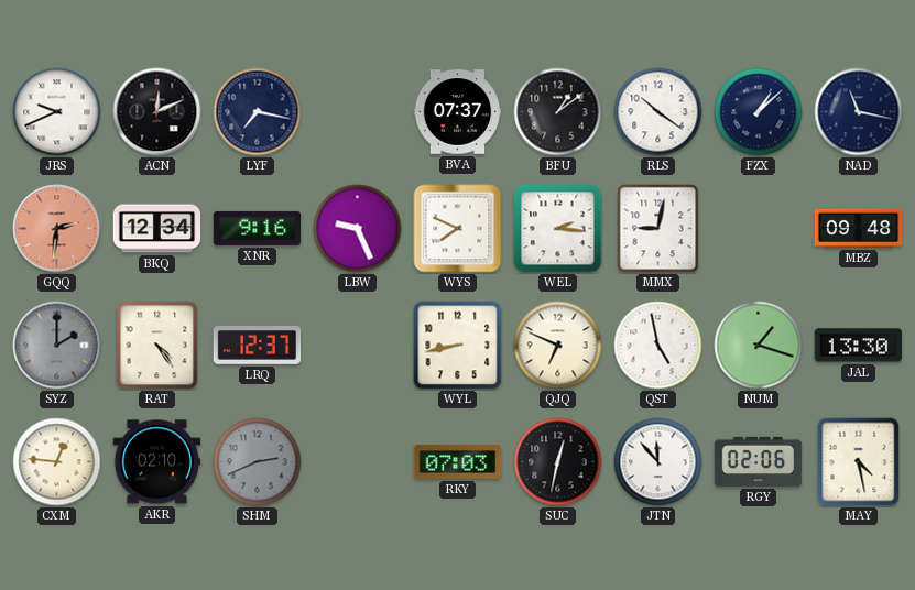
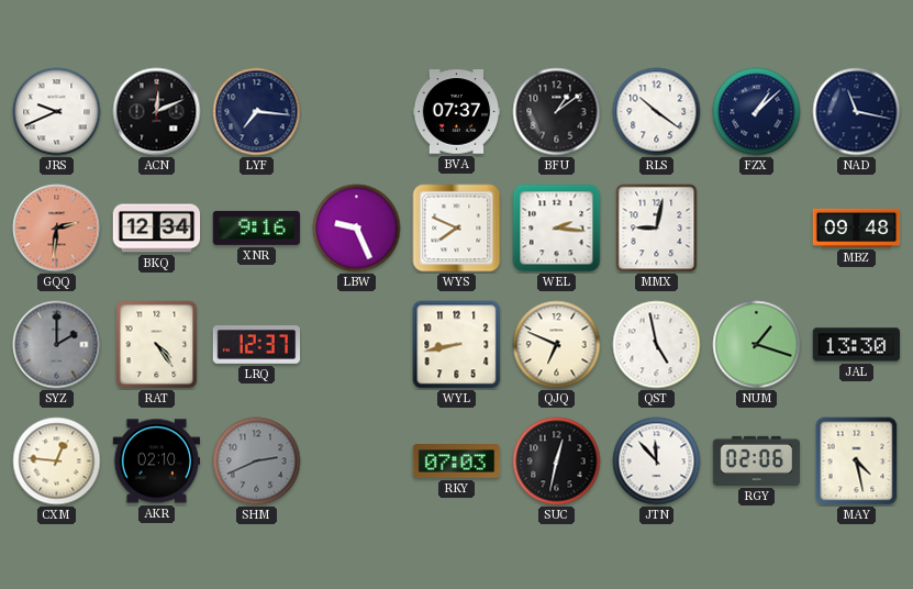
LYF: 7:17 -> 7:16
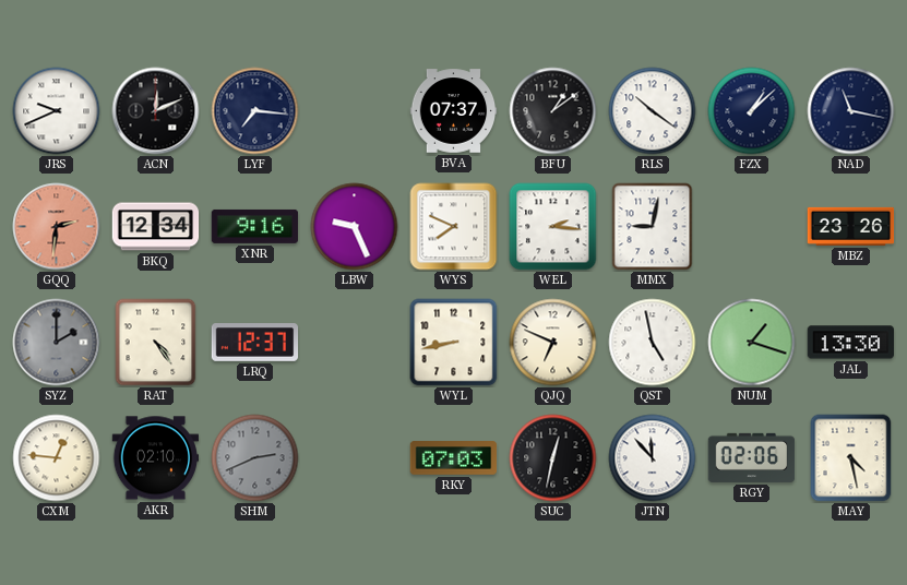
MBZ: 09:48 -> 23:26
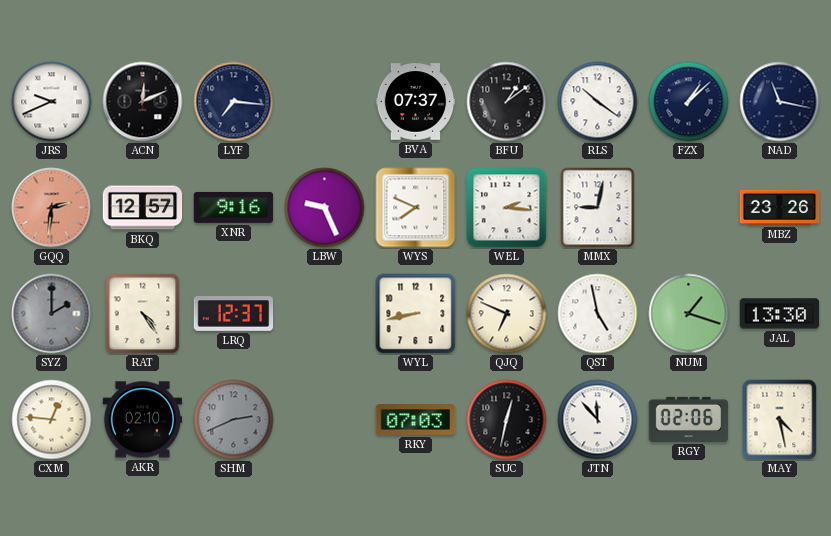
BKQ: 12:34 -> 12:57
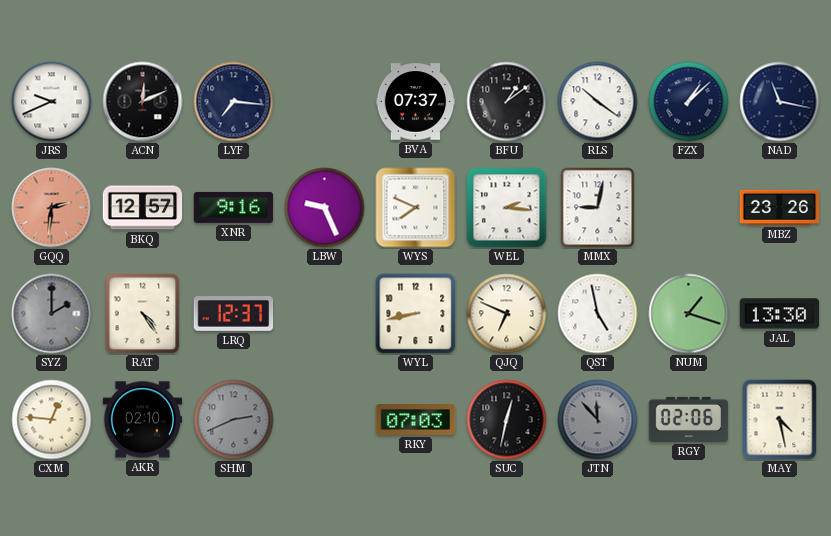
JTN dial: white -> grey
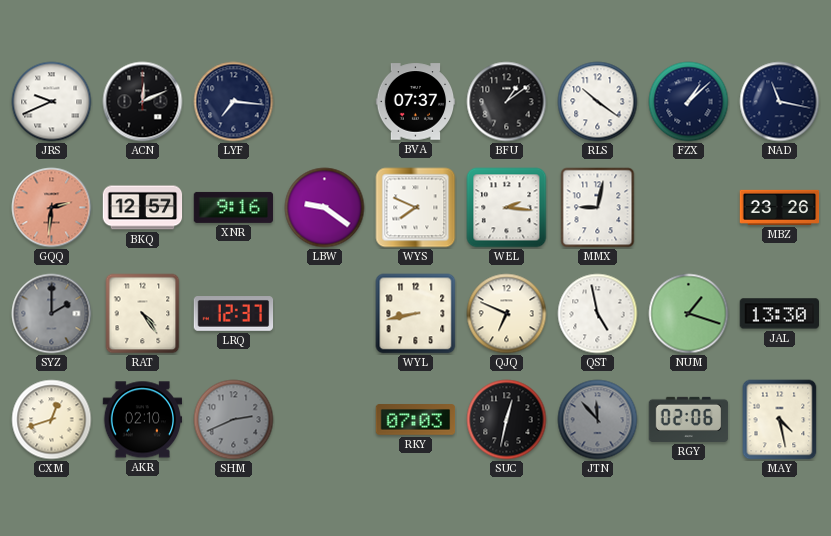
LBW: 9:26 -> 9:21
CXM: 12:46 -> 12:42
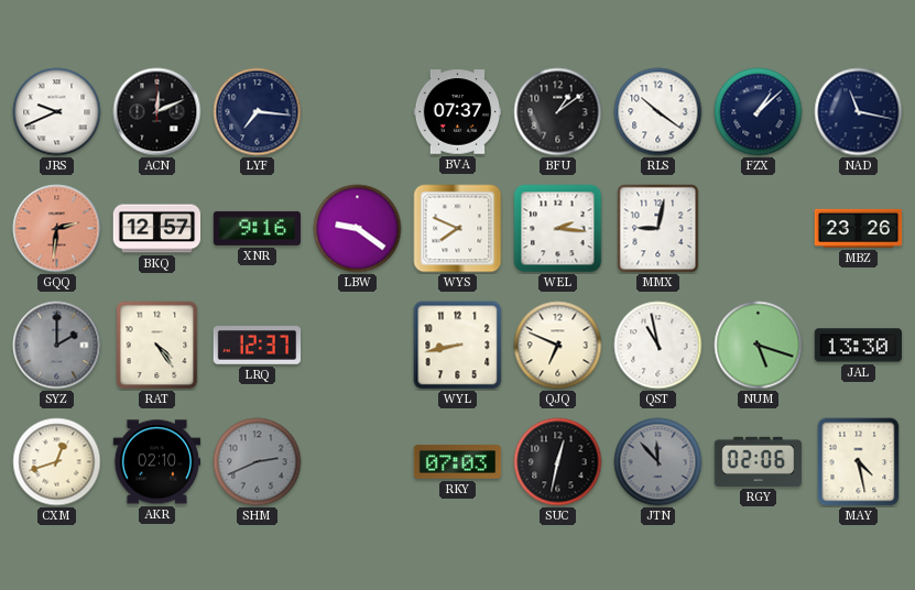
QST: 4:58 -> 10:58
NUM: 1:18 -> 5:18
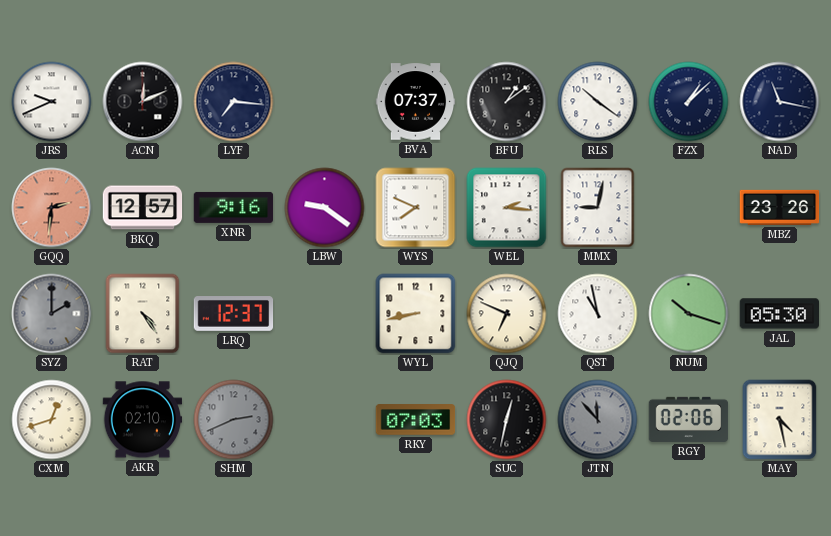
NUM: 5:18 -> 10:18
JAL: 13:30 -> 05:30
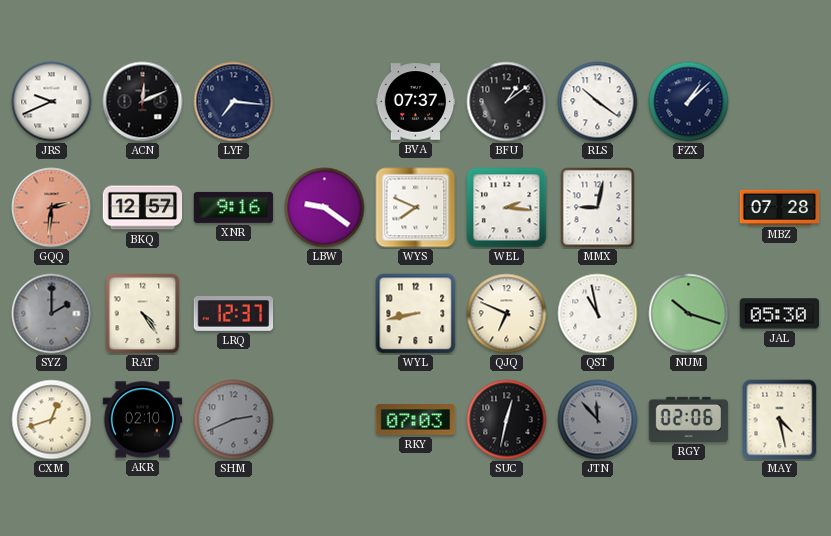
NAD: 11:17 -> none
MBZ: 23:26 -> 07:28
